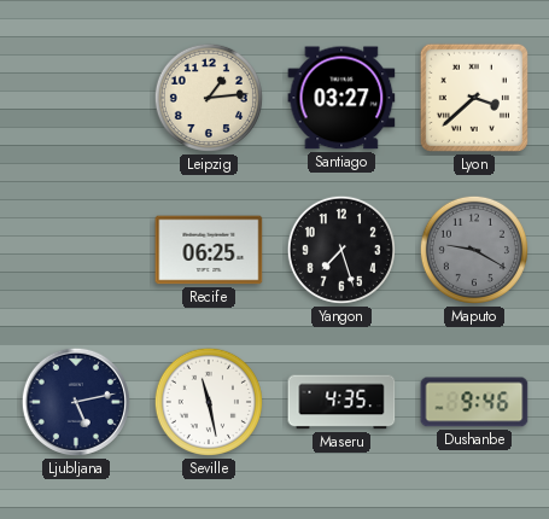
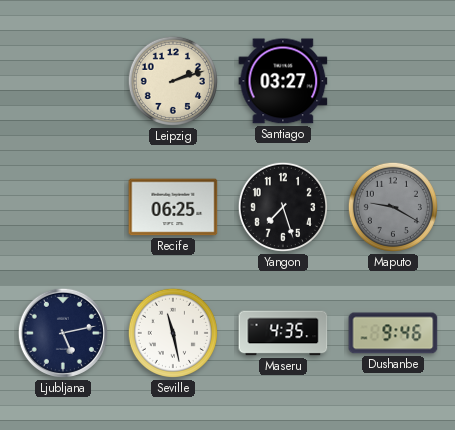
Leipzig: 1:14 -> 2:12
Lyon: 3:38 -> none
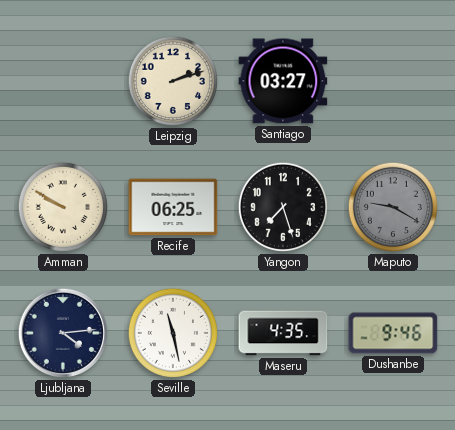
Amman: none -> 9:50
Ljubljana: 5:13 -> 4:14
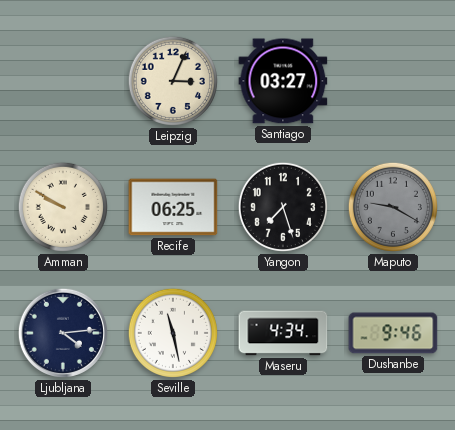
Leipzig: 2:12 -> 3:04
Maseru: 4:35 -> 4:34
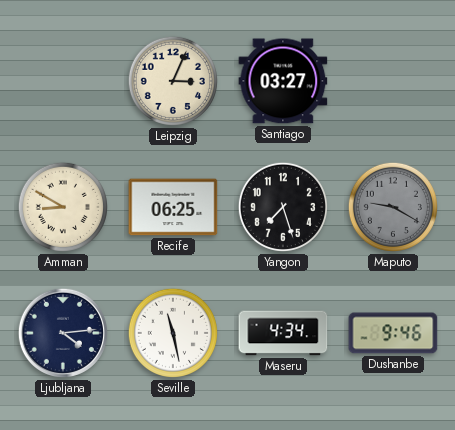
Amman: 9:50 -> 8:50
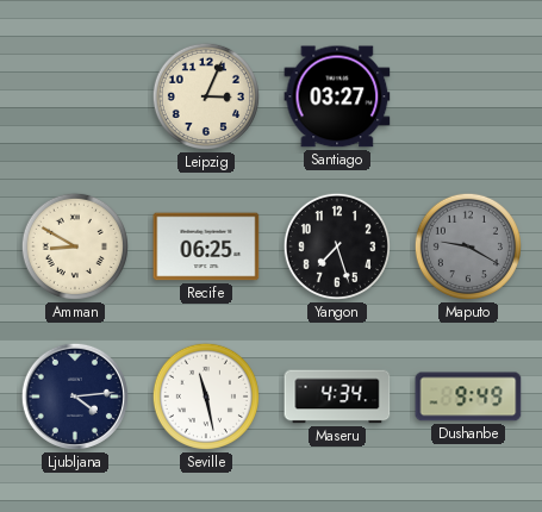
Dushanbe: 9:46 -> 9:49
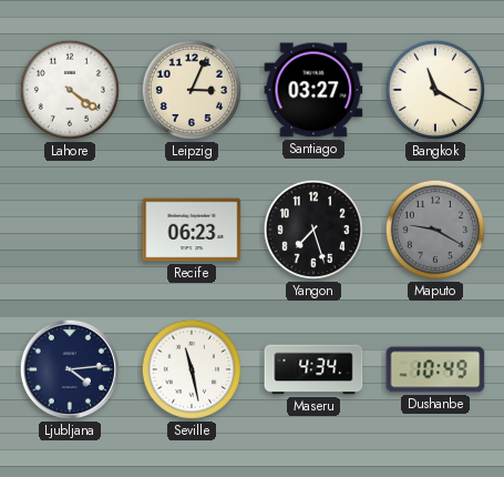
Lahore: none -> 4:21
Bangkok: none -> 11:20
Amman: 8:50 -> none
Recife: 06:25 -> 06:23
Dushanbe: 9:49 -> 10:49
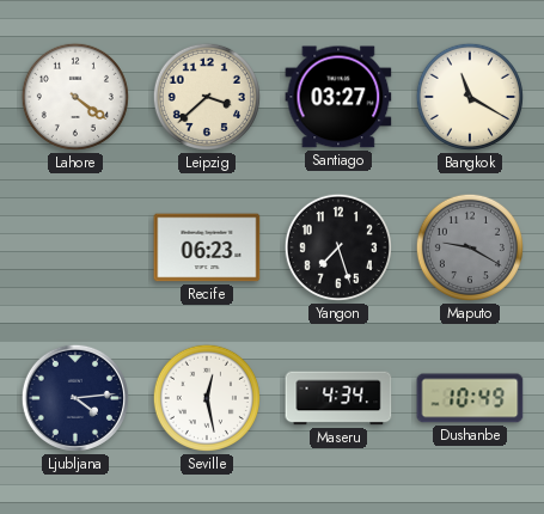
Leipzig: 3:04 -> 3:38
Seville: 11:28 -> 12:28
